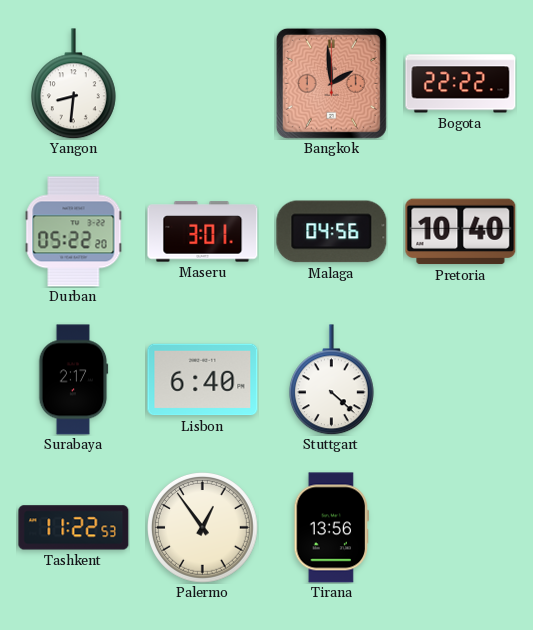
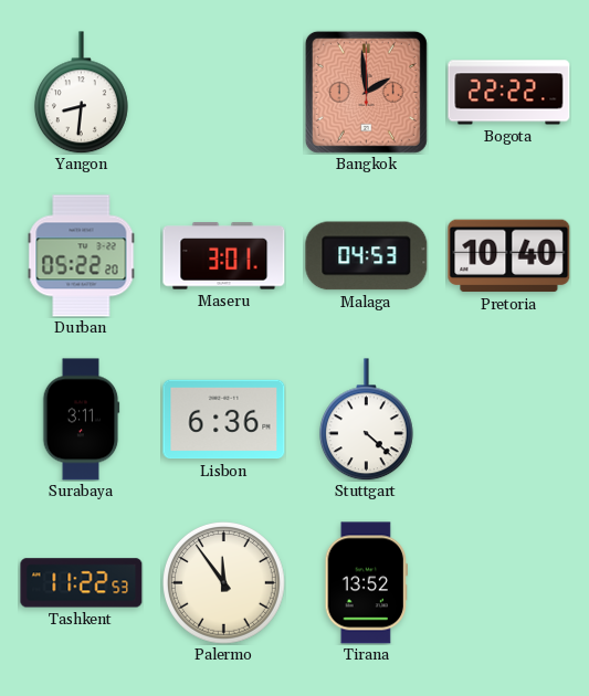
Malaga: 04:56 -> 04:53
Surabaya: 2:17 -> 3:11
Lisbon: 6:40 -> 6:36
Palermo: 12:54 -> 11:54
Tirana: 13:56 -> 13:52
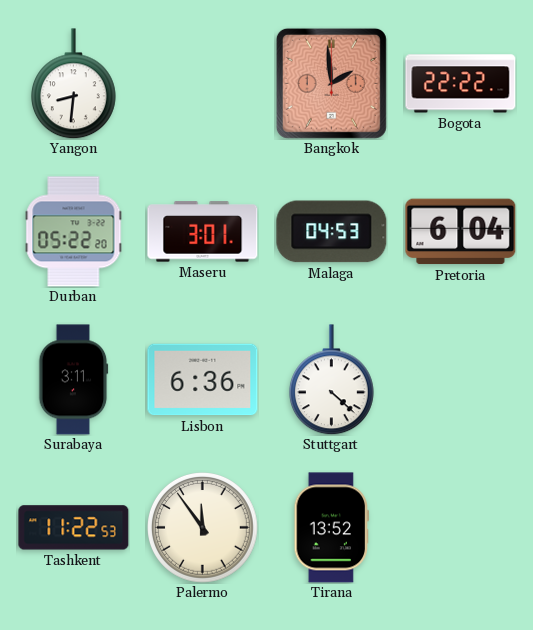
Pretoria: 10:40 -> 6:04
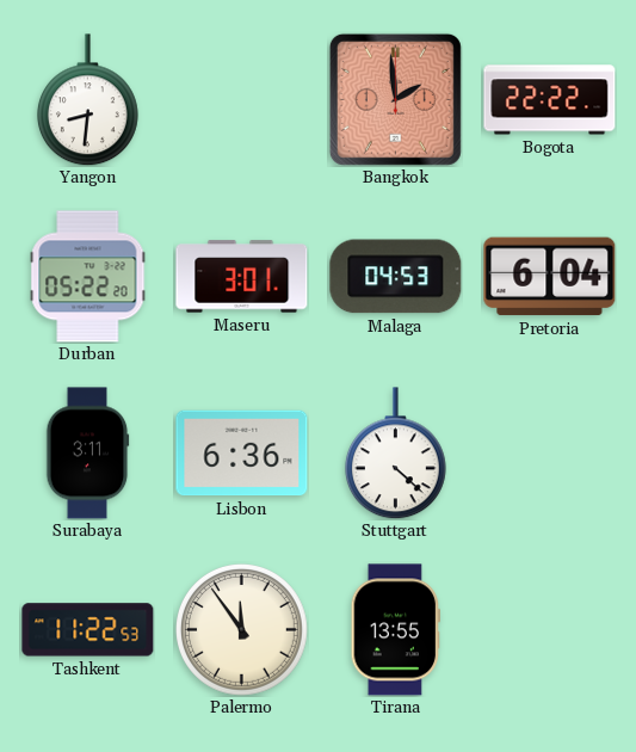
Tirana: 13:52 -> 13:55
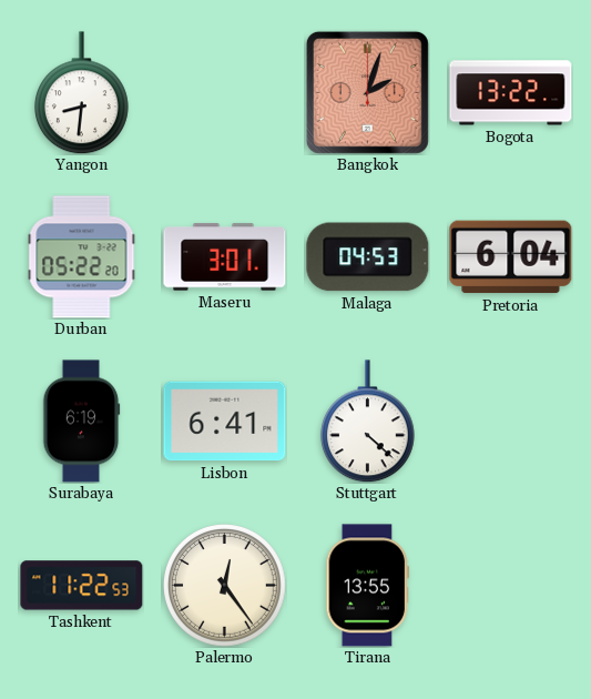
Bangkok: 1:59 -> 2:03
Bogota: 22:22 -> 13:22
Surabaya: 3:11 -> 6:19
Lisbon: 6:36 -> 6:41
Palermo: 11:54 -> 12:24
